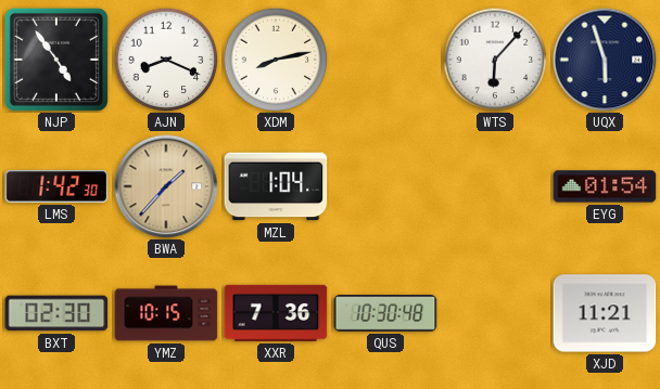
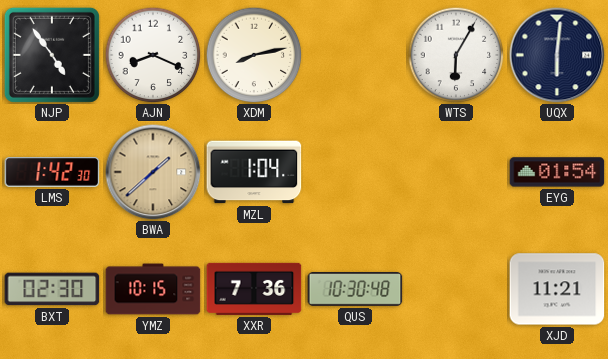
WTS: 6:07 -> 6:05
UQX: 5:57 -> 6:01
BWA: 1:37 -> 1:38
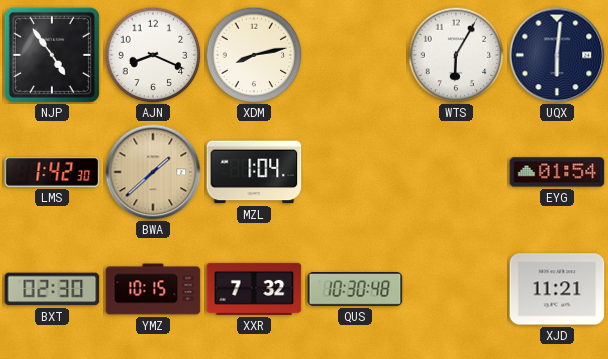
XXR: 7:36 -> 7:32
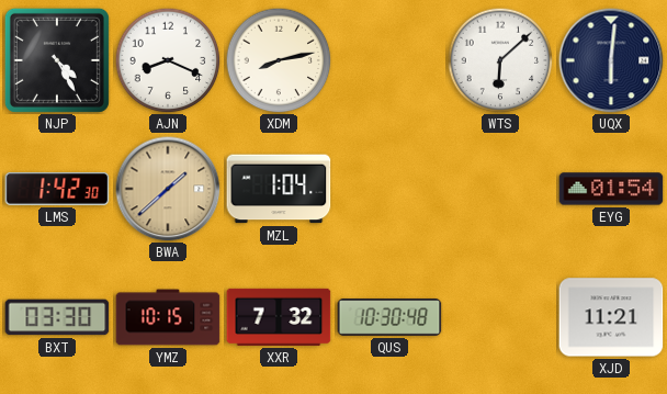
NJP: 4:54 -> 4:25
WTS: 6:05 -> 6:08
BXT: 02:30 -> 03:30
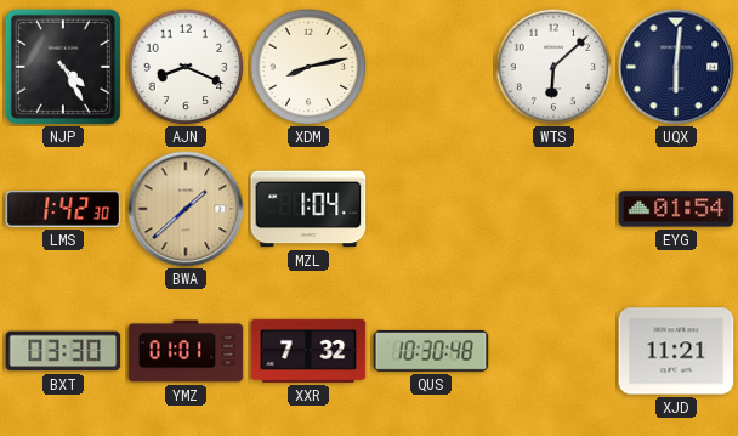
YMZ: 10:15 -> 01:01
